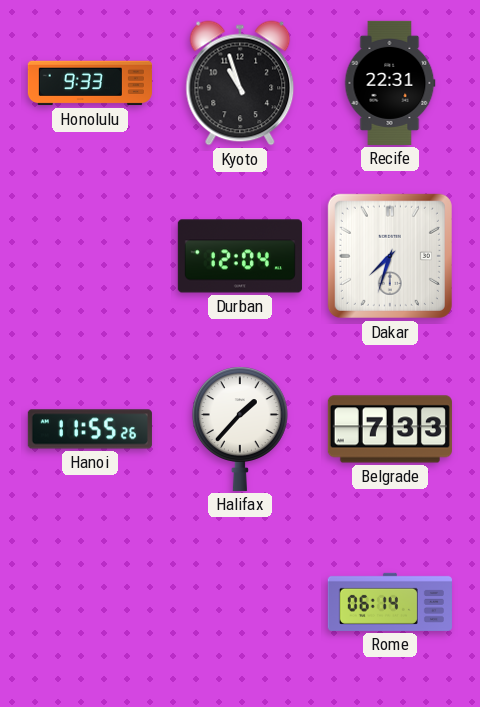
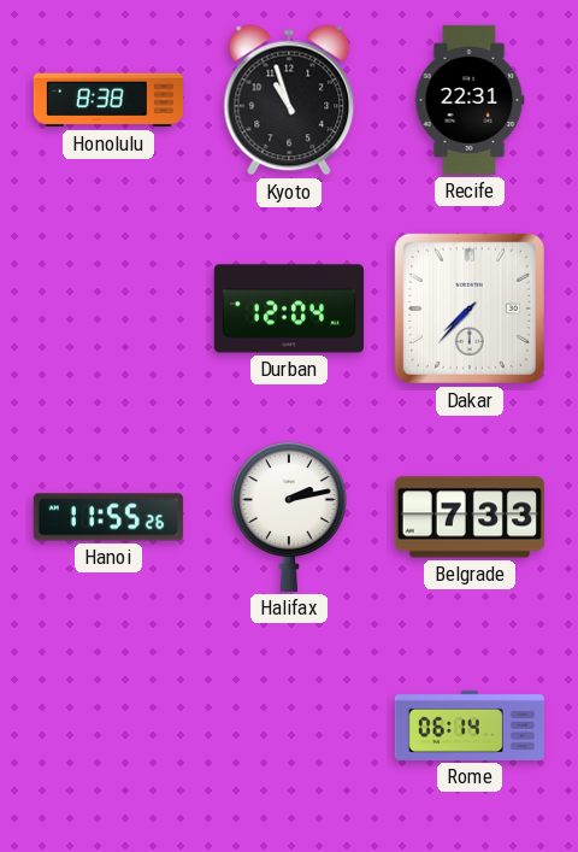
Honolulu: 9:33 -> 8:38
Dakar: 7:33 -> 7:37
Halifax: 1:37 -> 2:13
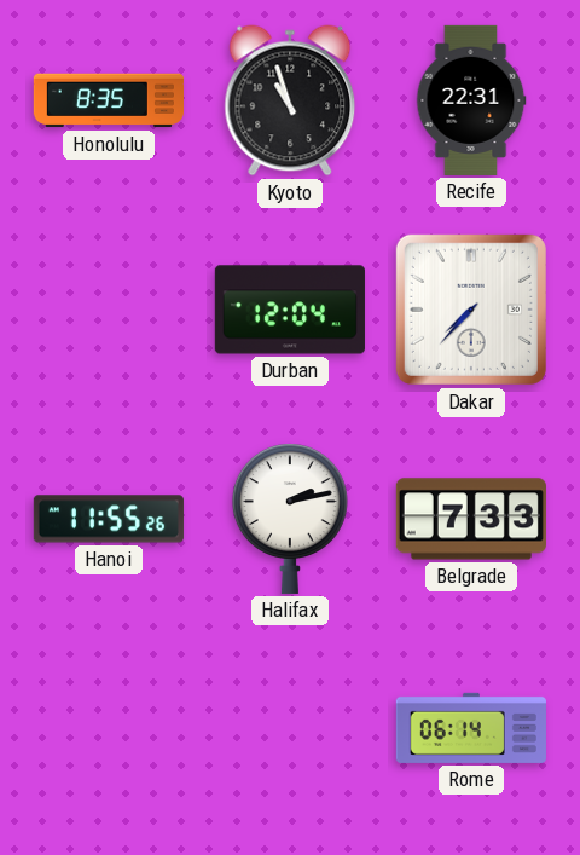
Honolulu: 8:38 -> 8:35
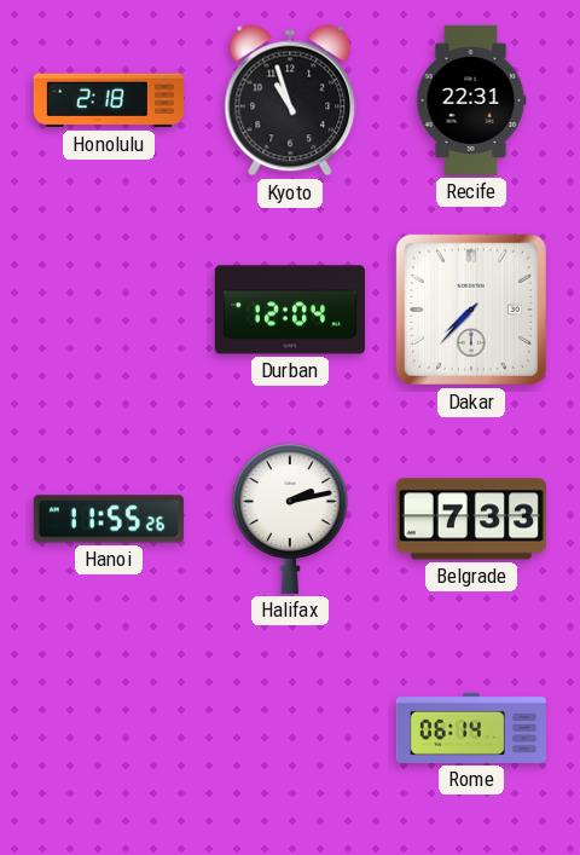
Honolulu: 8:35 -> 2:18
